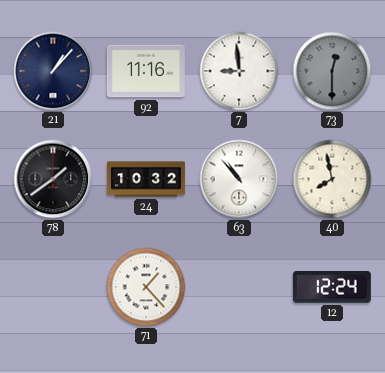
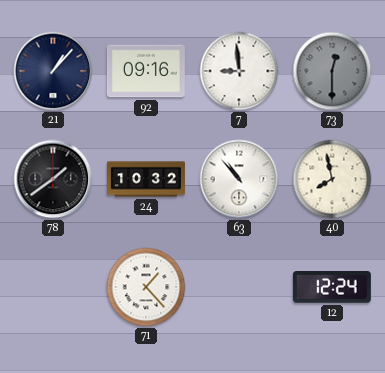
92: 11:16 -> 09:16
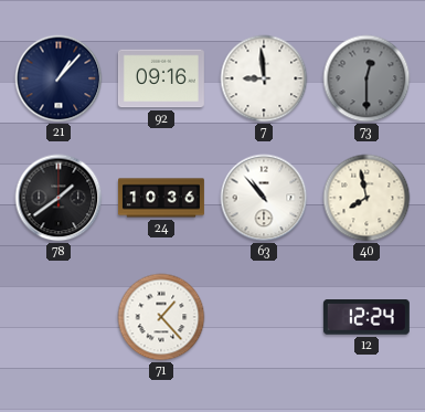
24: 10:32 -> 10:36
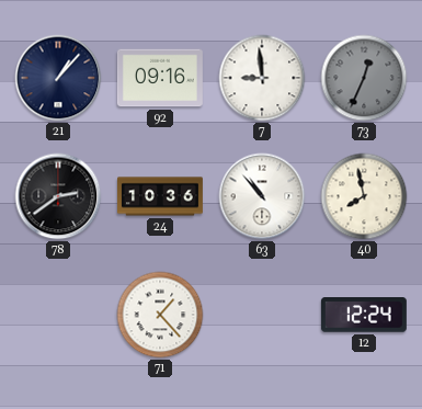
73: 12:30 -> 12:34
78: 1:39 -> 2:39
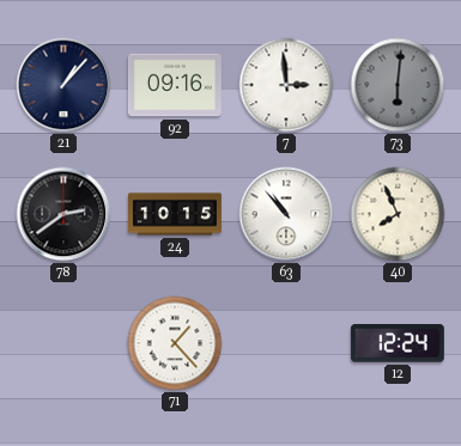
7: 8:59 -> 2:59
73: 12:34 -> 6:01
24: 10:36 -> 10:15
40: 7:58 -> 7:56
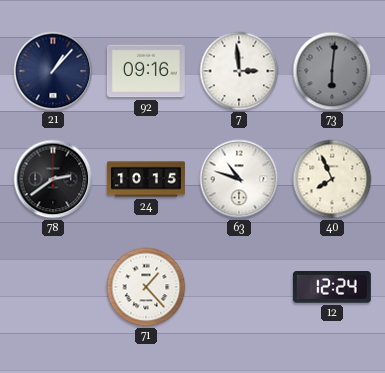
63: 10:53 -> 10:48
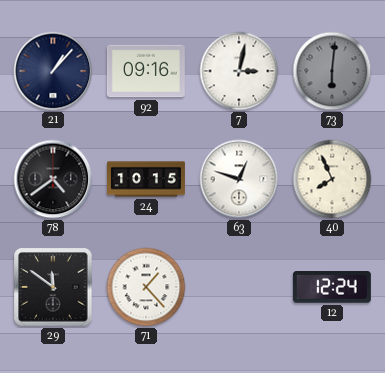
7: 2:59 -> 3:02
78: 2:39 -> 4:39
63: 10:48 -> 12:48
29: none -> 11:51
